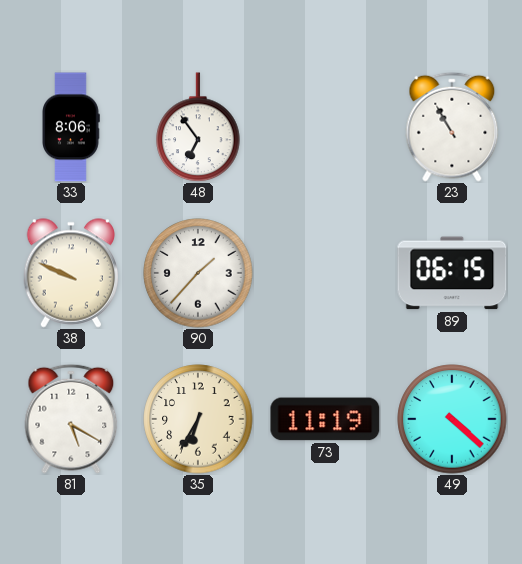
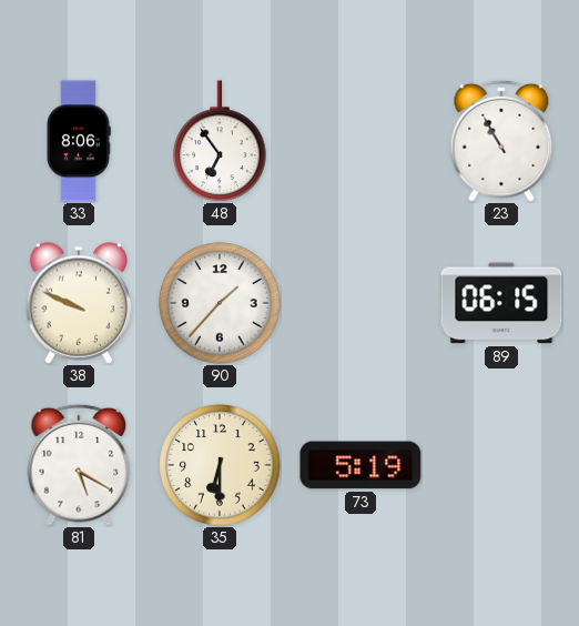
35: 6:35 -> 6:30
73: 11:19 -> 5:19
49: 4:22 -> none
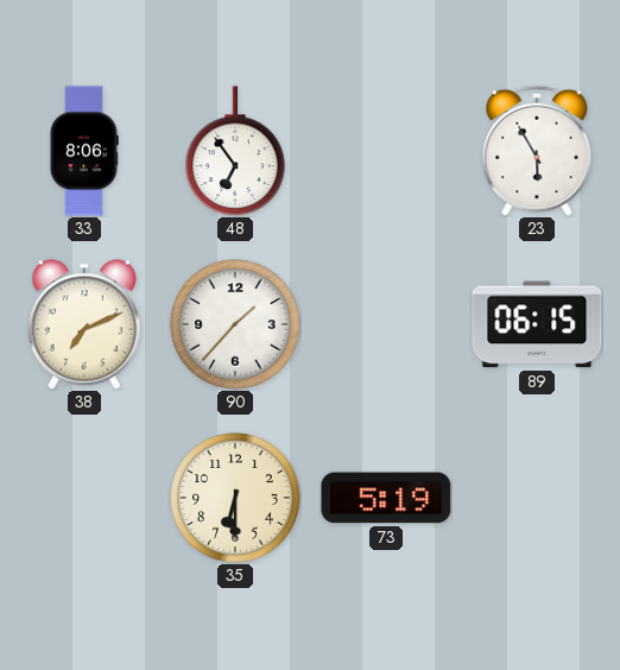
23: 10:55 -> 5:55
38: 9:49 -> 7:11
81: 5:20 -> none
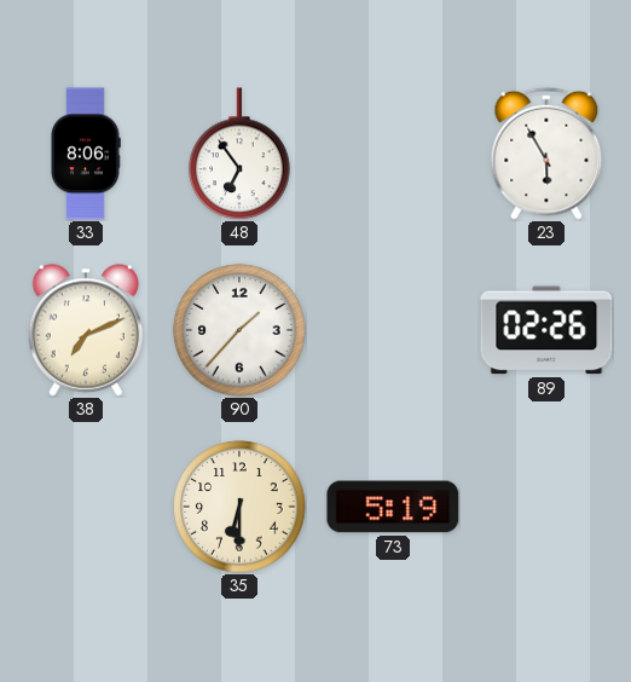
89: 06:15 -> 02:26
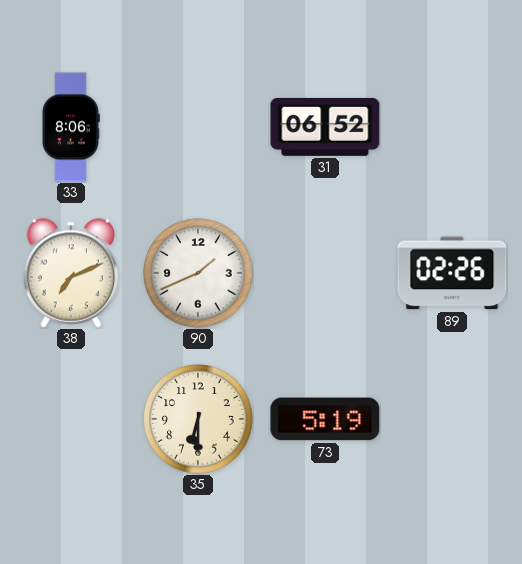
48: 6:54 -> none
31: none -> 06:52
23: 5:55 -> none
90: 1:37 -> 1:41
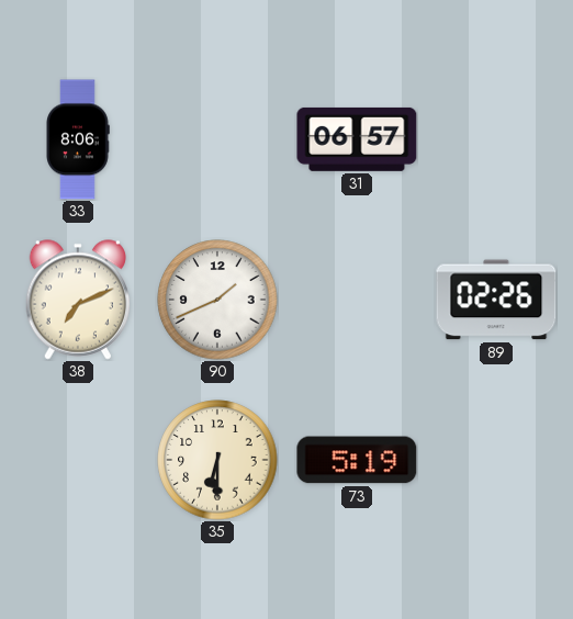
31: 06:52 -> 06:57
